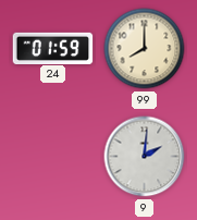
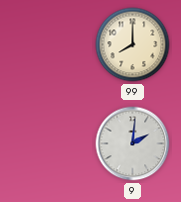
24: 01:59 -> none
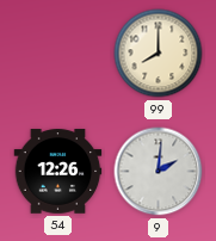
54: none -> 12:26
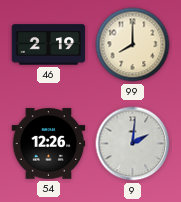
46: none -> 2:19
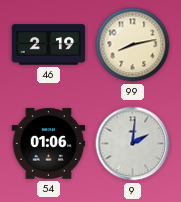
99: 8:00 -> 8:13
54: 12:26 -> 01:06
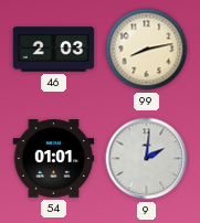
46: 2:19 -> 2:03
54: 01:06 -> 01:01
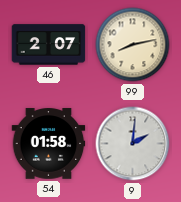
46: 2:03 -> 2:07
54: 01:01 -> 01:58
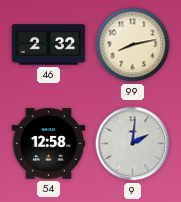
46: 2:07 -> 2:32
54: 01:58 -> 12:58
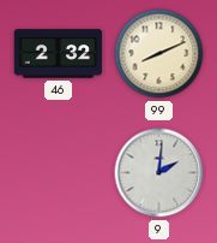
99: 8:13 -> 8:11
54: 12:58 -> none
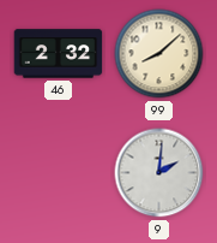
99: 8:11 -> 8:08
